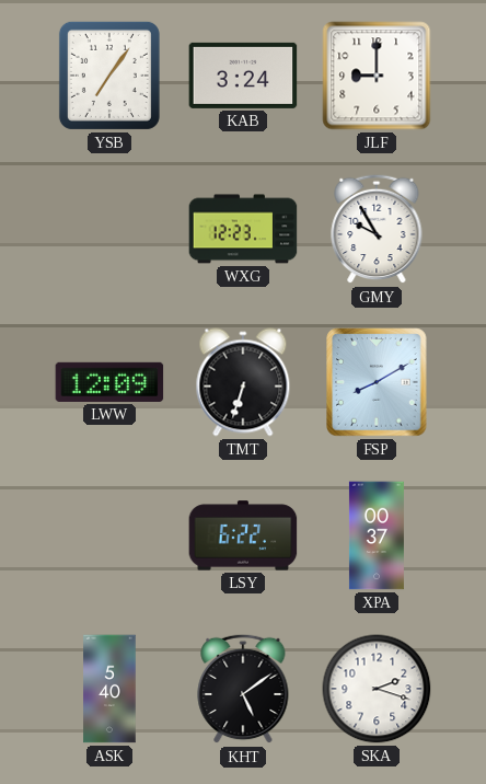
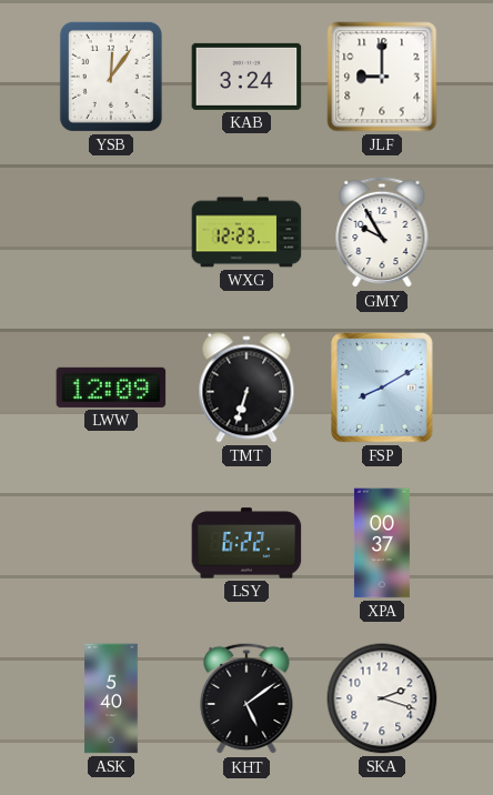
YSB: 7:06 -> 12:06
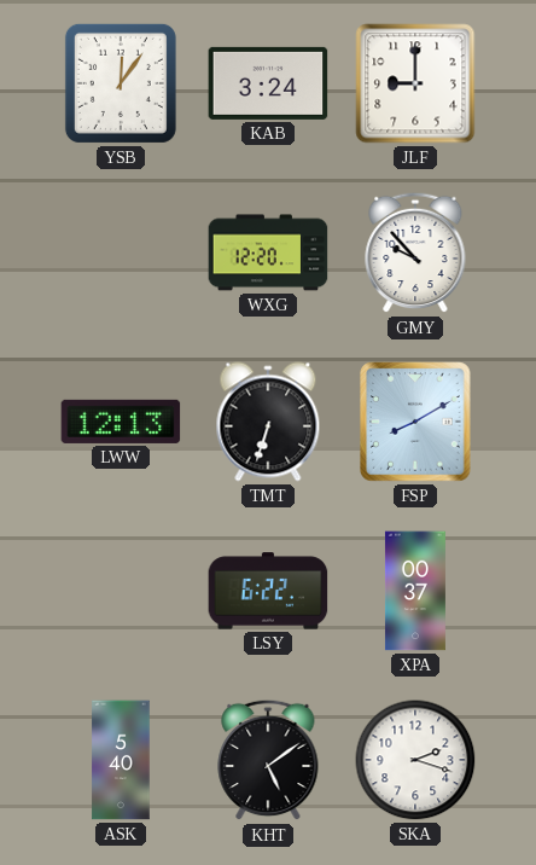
WXG: 12:23 -> 12:20
GMY: 9:55 -> 9:53
LWW: 12:09 -> 12:13
